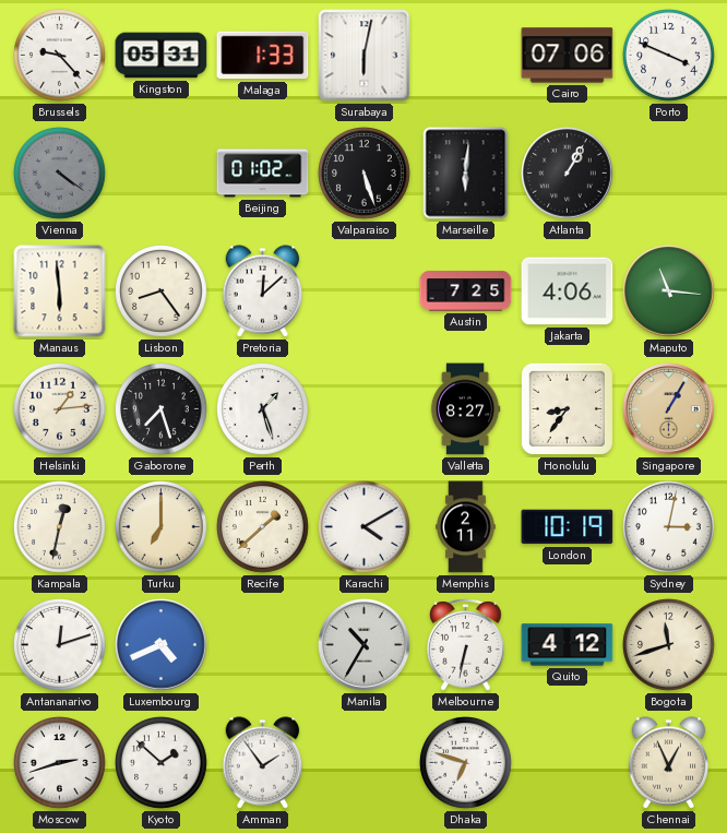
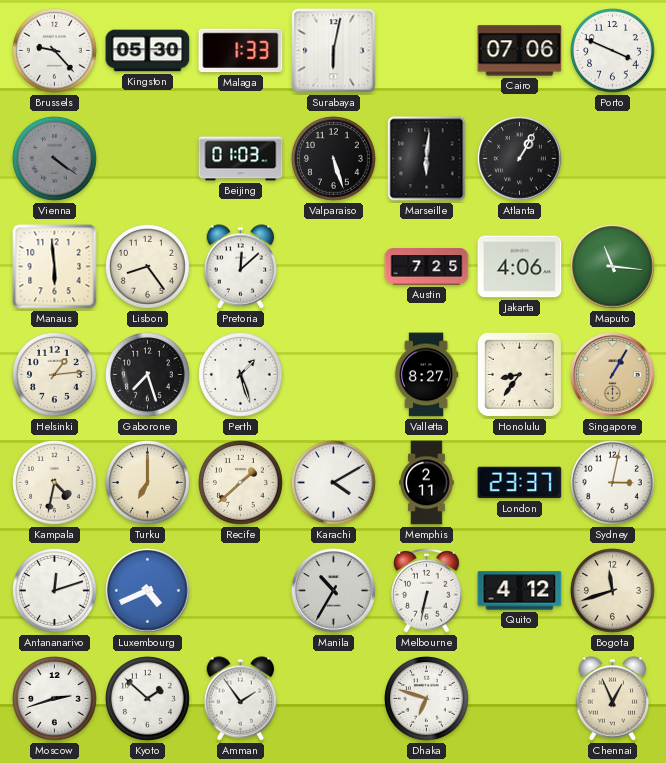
Kingston: 05:31 -> 05:30
Beijing: 01:02 -> 01:03
Kampala: 12:32 -> 4:32
London: 10:19 -> 23:37
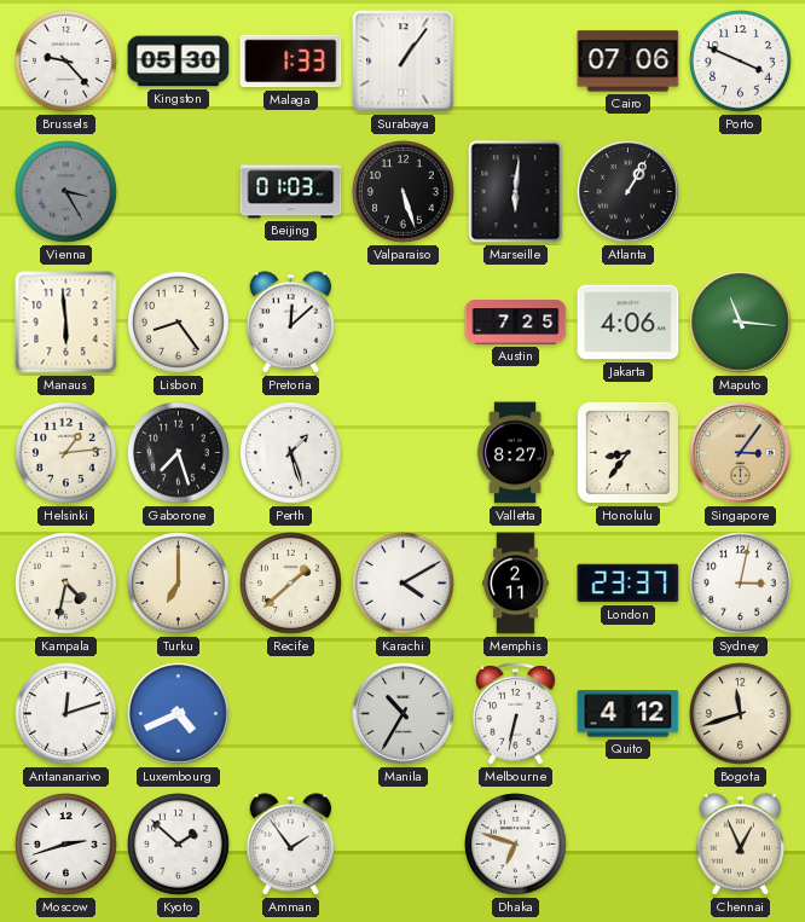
Surabaya: 6:02 -> 1:06
Vienna: 4:21 -> 3:25
Singapore: 1:05 -> 3:06
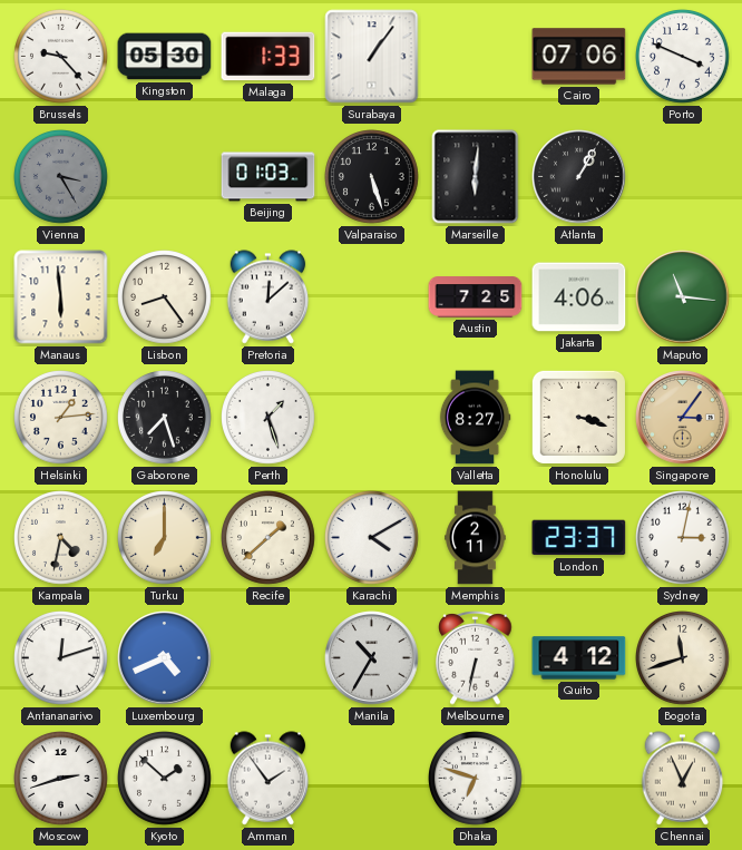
Honolulu: 8:36 -> 3:18
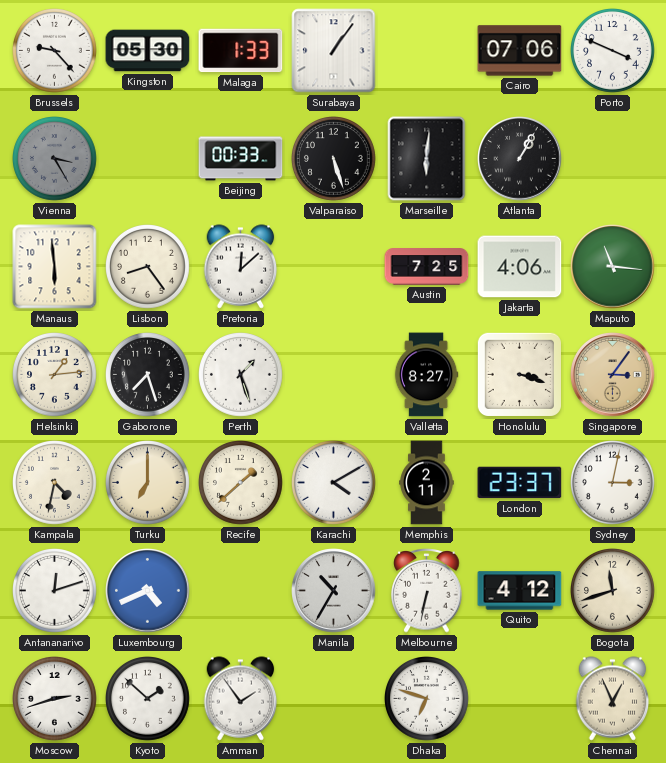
Beijing: 01:03 -> 00:33
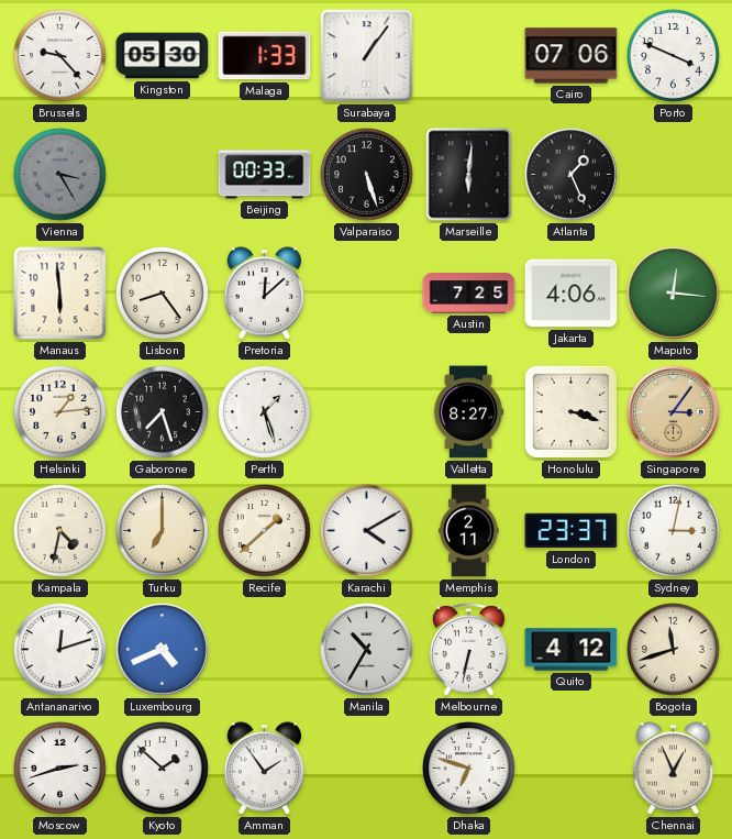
Atlanta: 1:05 -> 1:26
Maputo: 11:16 -> 12:16
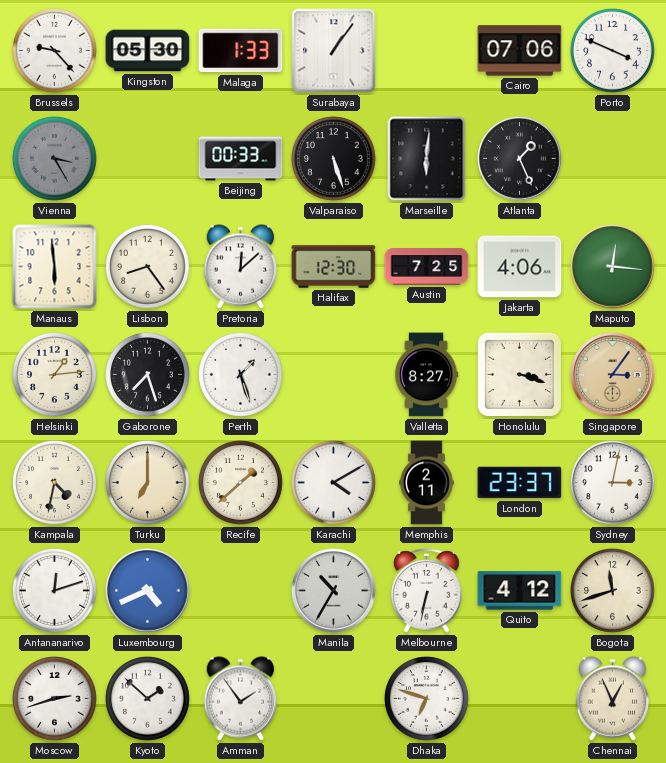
Halifax: none -> 12:30
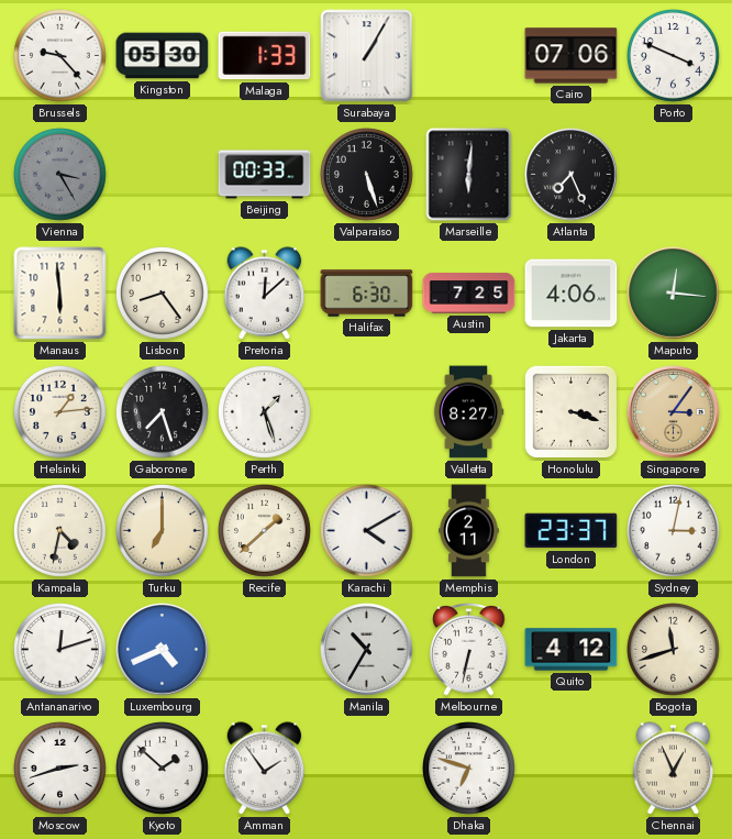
Surabaya: 1:06 -> 1:05
Atlanta: 1:26 -> 7:26
Halifax: 12:30 -> 6:30
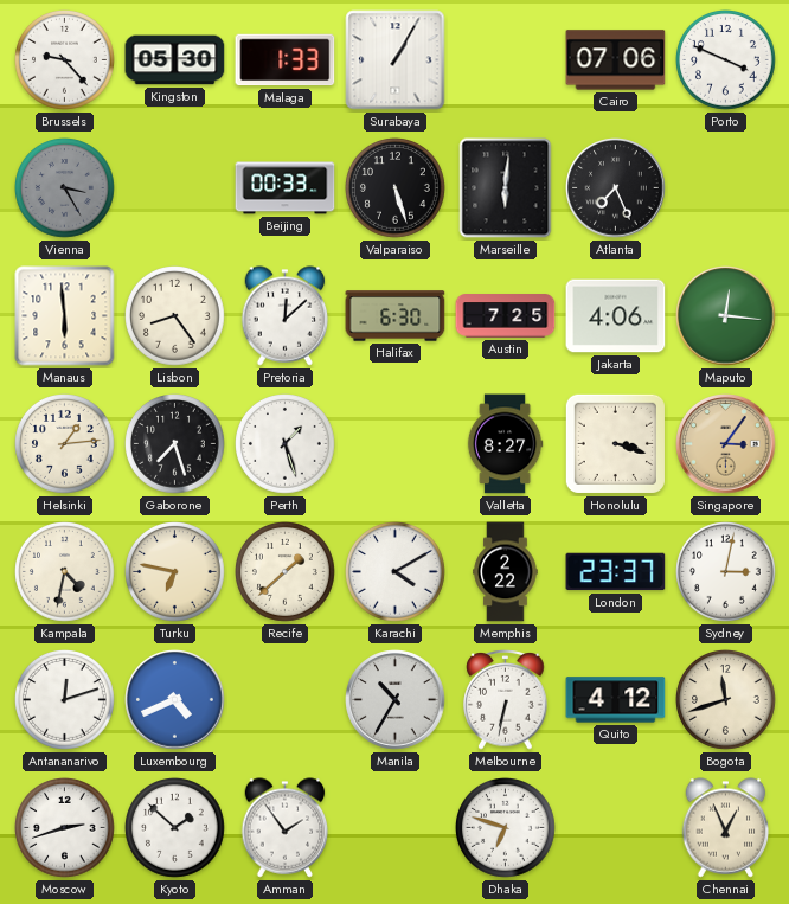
Turku: 7:00 -> 6:47
Memphis: 2:11 -> 2:22
